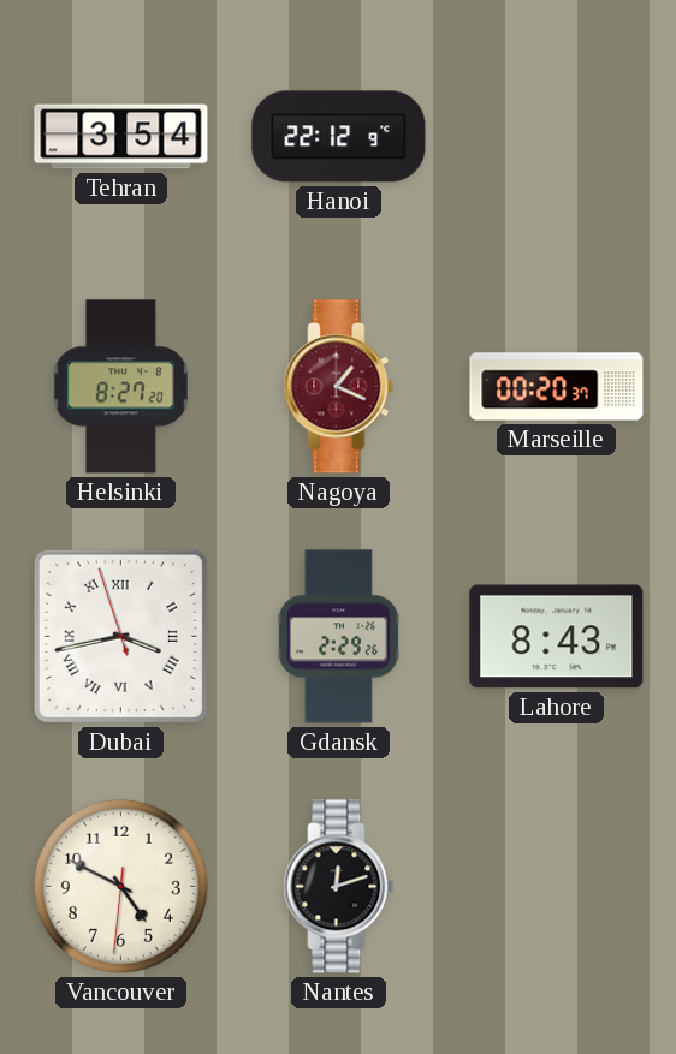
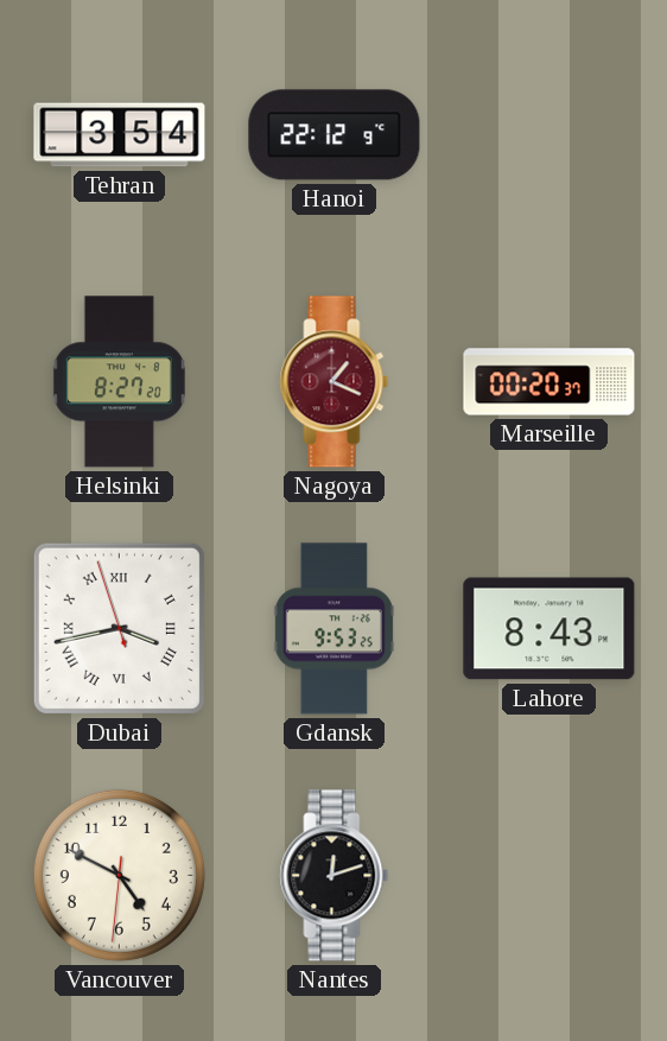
Gdansk: 2:29 -> 9:53
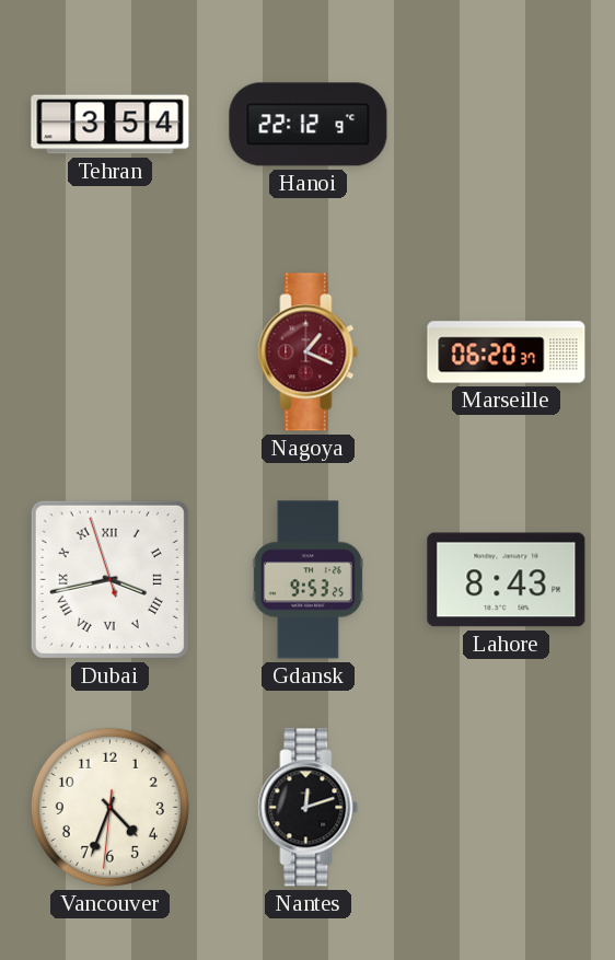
Helsinki: 8:27 -> none
Marseille: 00:20 -> 06:20
Vancouver: 4:49 -> 4:33
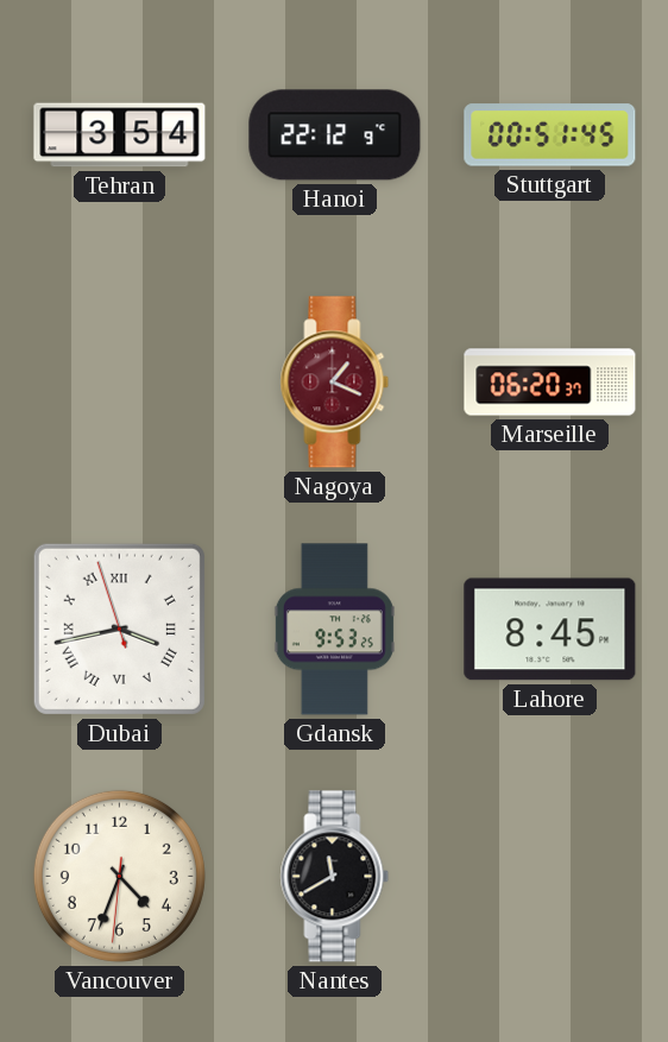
Stuttgart: none -> 00:51
Lahore: 8:43 -> 8:45
Nantes: 12:12 -> 11:40
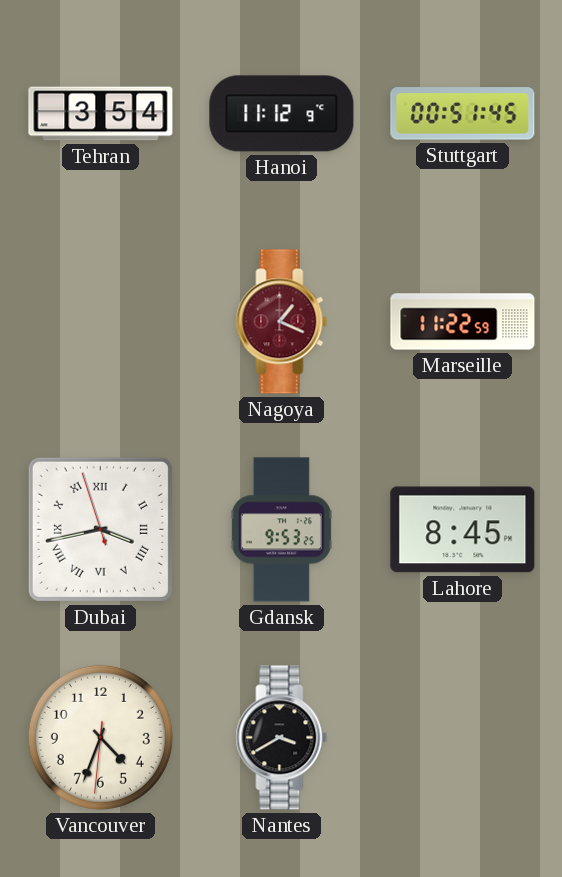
Hanoi: 22:12 -> 11:12
Marseille: 06:20 -> 11:22
Nantes: 11:40 -> 3:40
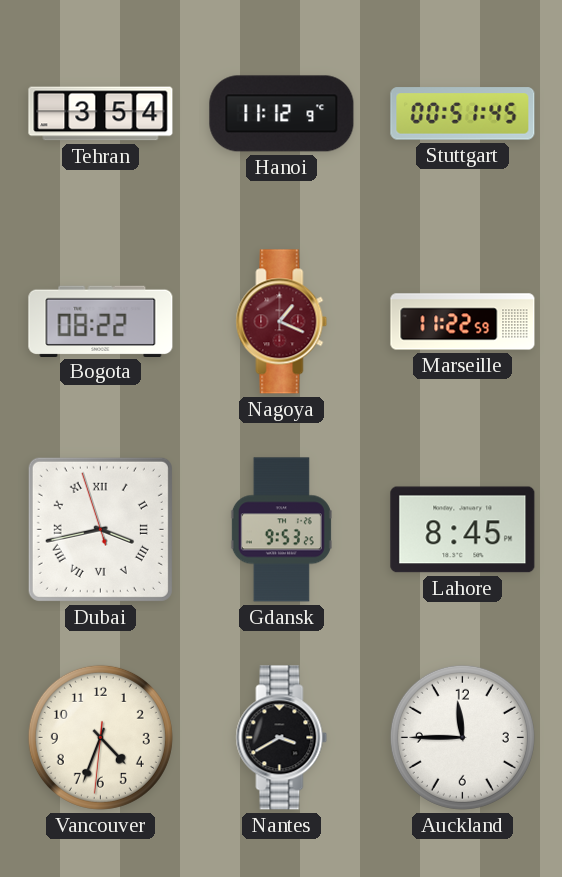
Bogota: none -> 08:22
Auckland: none -> 11:45
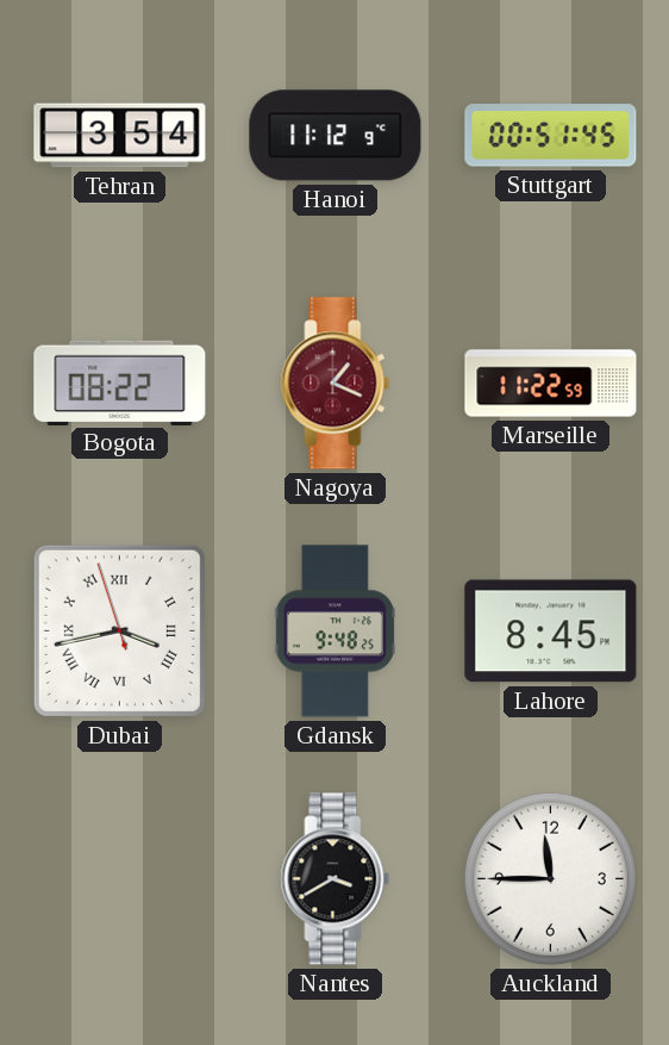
Gdansk: 9:53 -> 9:48
Vancouver: 4:33 -> none
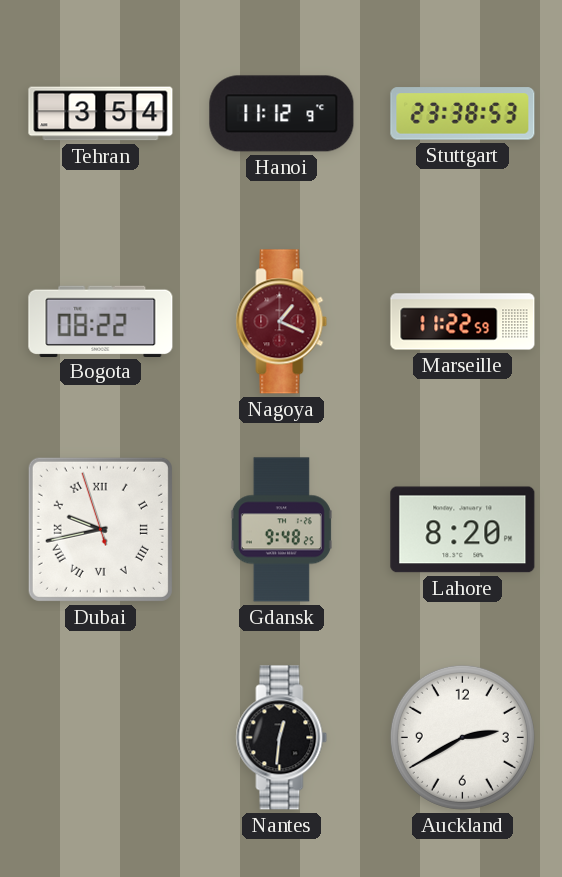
Stuttgart: 00:51 -> 23:38
Dubai: 3:42 -> 9:42
Lahore: 8:45 -> 8:20
Nantes: 3:40 -> 12:31
Auckland: 11:45 -> 2:40
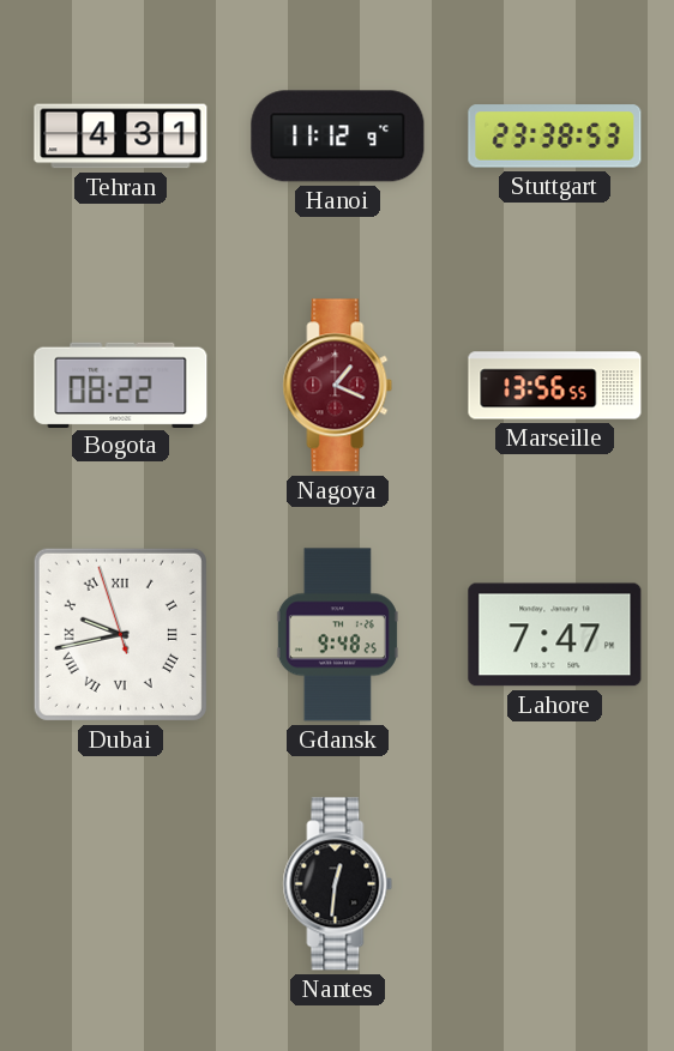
Tehran: 3:54 -> 4:31
Marseille: 11:22 -> 13:56
Lahore: 8:20 -> 7:47
Auckland: 2:40 -> none
